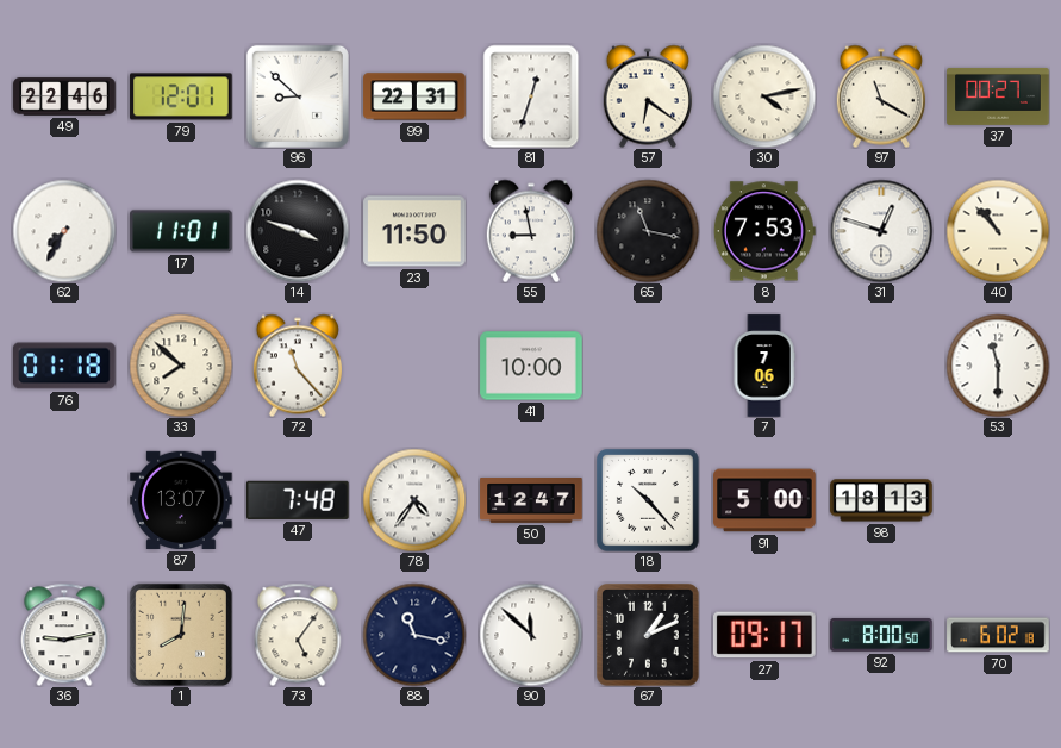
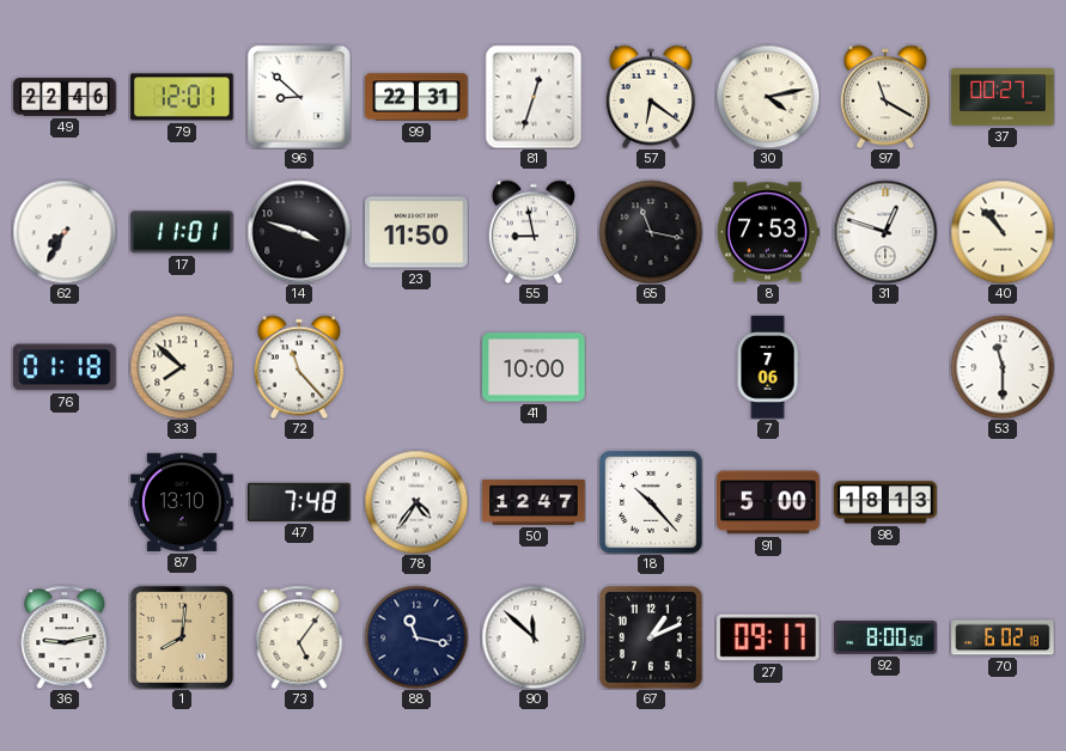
87: 13:07 -> 13:10
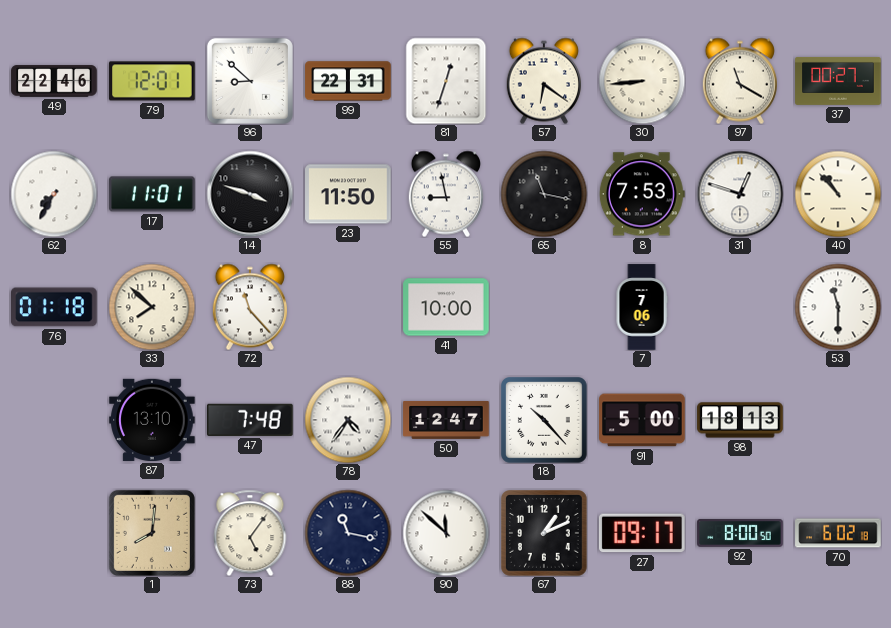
30: 4:13 -> 8:44
36: 9:13 -> none
